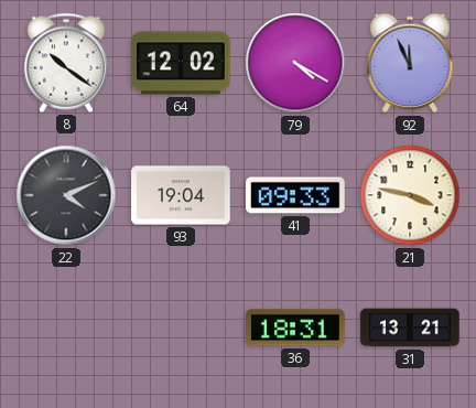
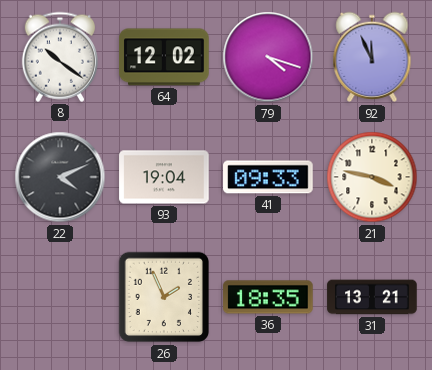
79: 4:20 -> 4:18
26: none -> 1:56
36: 18:31 -> 18:35
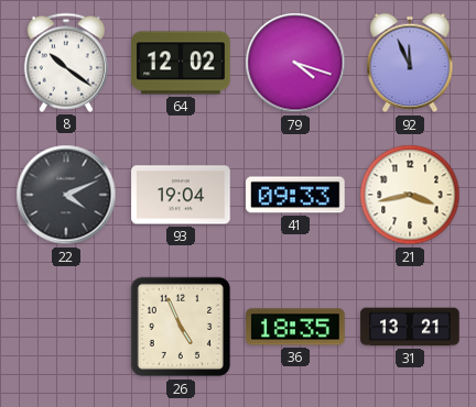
21: 3:47 -> 3:43
26: 1:56 -> 4:56
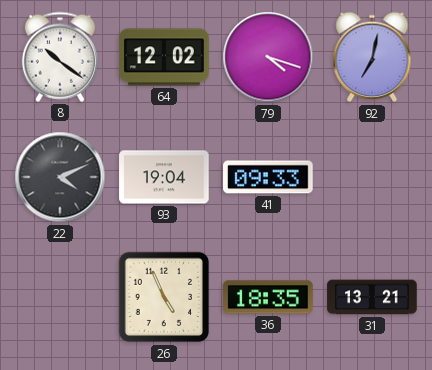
92: 11:56 -> 7:02
21: 3:43 -> none
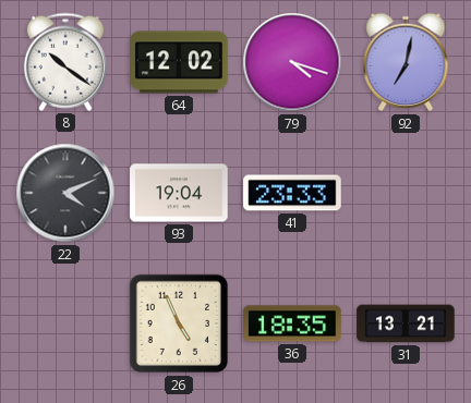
41: 09:33 -> 23:33
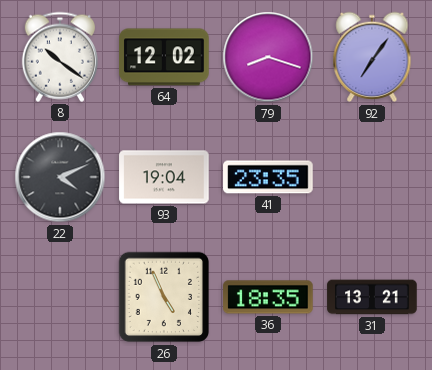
79: 4:18 -> 8:18
92: 7:02 -> 7:06
41: 23:33 -> 23:35
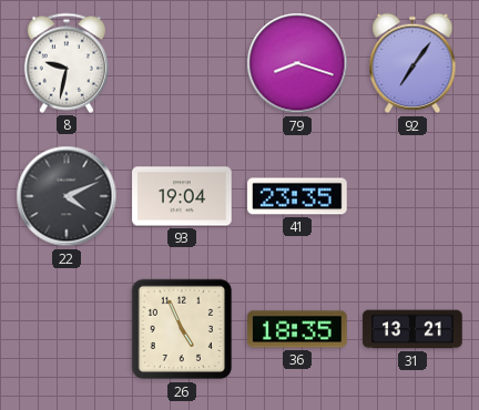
8: 10:21 -> 9:32
64: 12:02 -> none
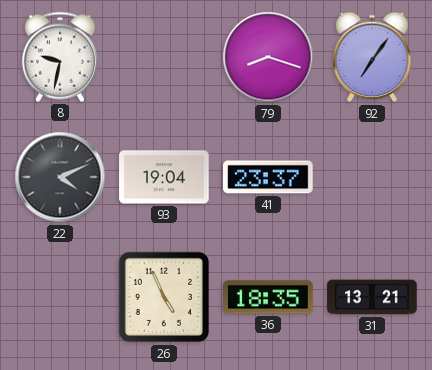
41: 23:35 -> 23:37
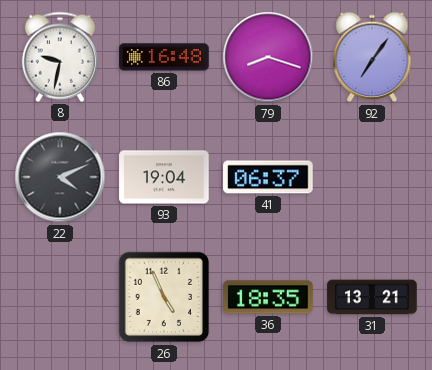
86: none -> 16:48
41: 23:37 -> 06:37
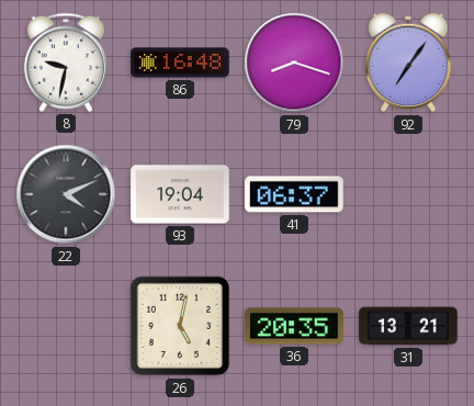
26: 4:56 -> 5:02
36: 18:35 -> 20:35
